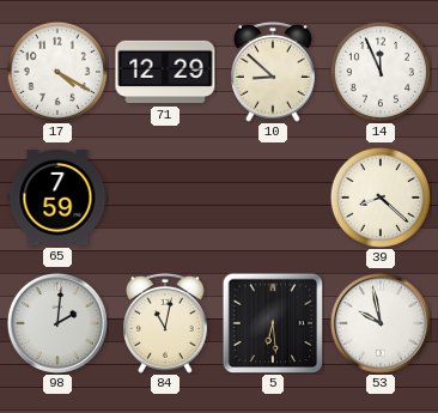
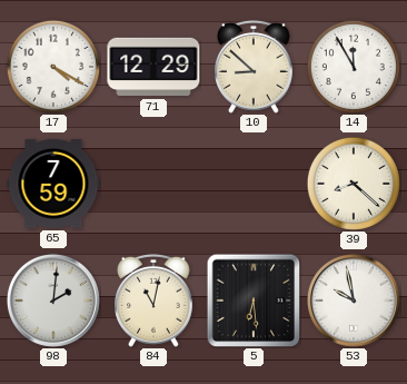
14: 11:56 -> 11:55
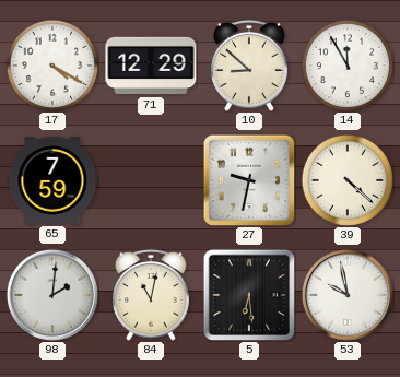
27: none -> 9:32
39: 8:22 -> 4:22
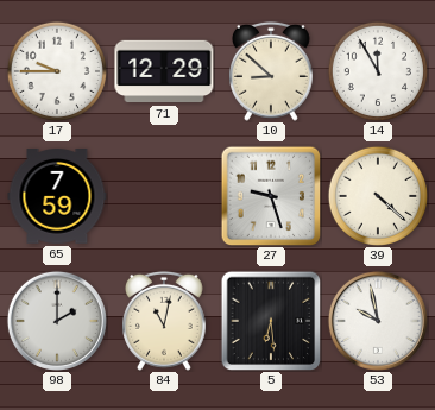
17: 4:20 -> 9:45
27: 9:32 -> 9:27
98: 2:01 -> 2:00
